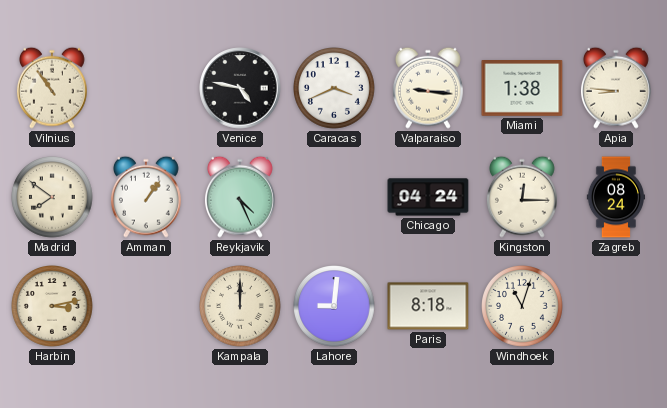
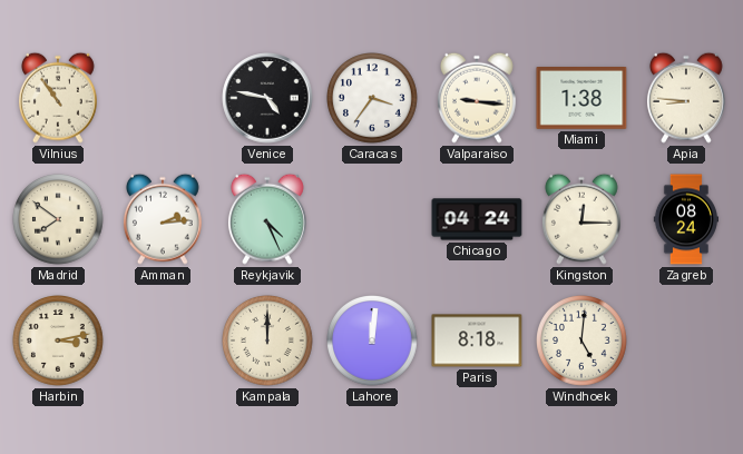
Caracas: 3:41 -> 3:36
Amman: 1:06 -> 2:14
Lahore: 9:01 -> 12:01
Windhoek: 11:03 -> 5:01
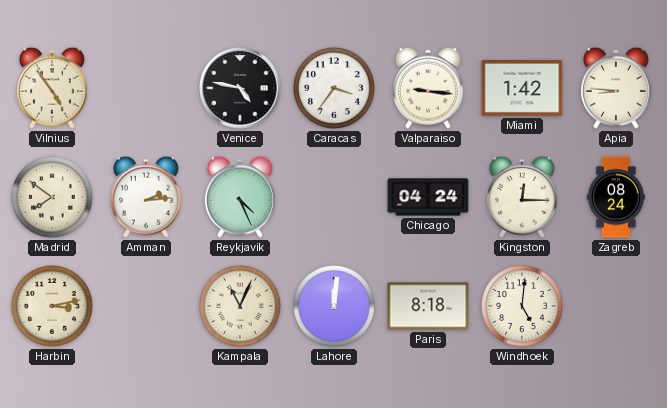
Vilnius: 10:54 -> 4:54
Miami: 1:38 -> 1:42
Kampala: 12:00 -> 11:04
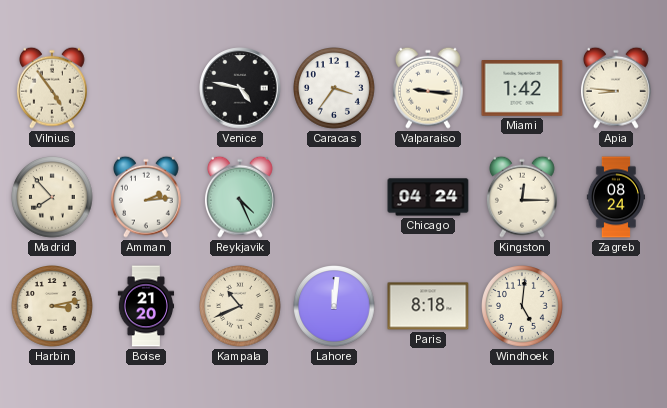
Madrid: 7:51 -> 7:53
Boise: none -> 21:20
Kampala: 11:04 -> 10:41
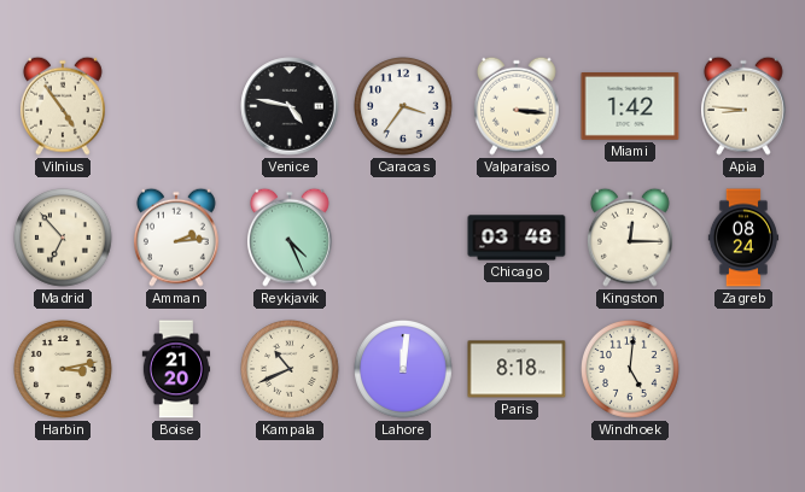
Valparaiso: 9:16 -> 3:16
Madrid: 7:53 -> 6:53
Chicago: 04:24 -> 03:48
